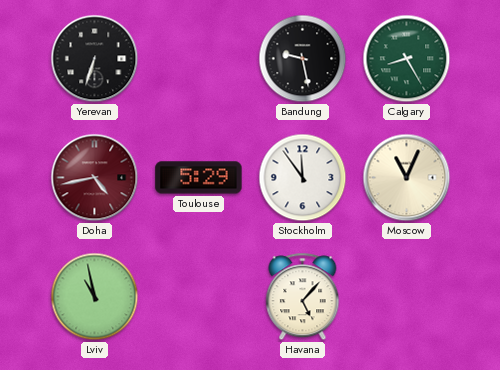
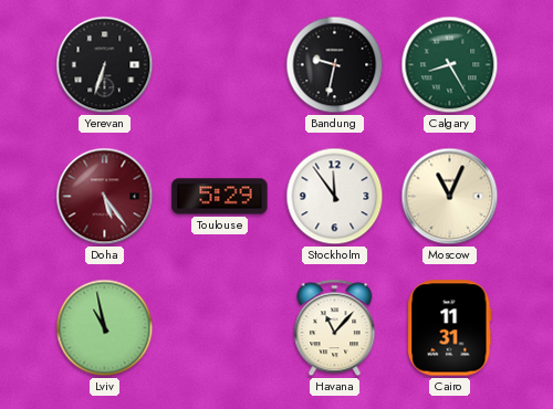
Bandung: 9:28 -> 9:32
Doha: 4:43 -> 5:24
Havana: 5:07 -> 11:07
Cairo: none -> 11:31
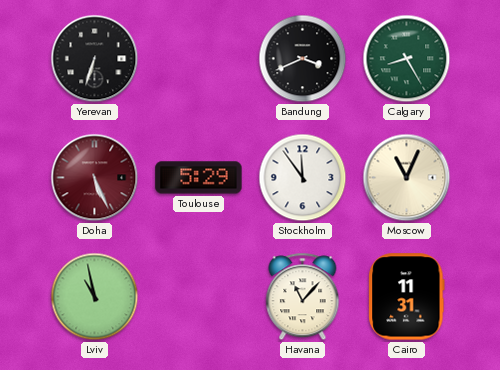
Bandung: 9:32 -> 3:41
Doha: 5:24 -> 5:26
